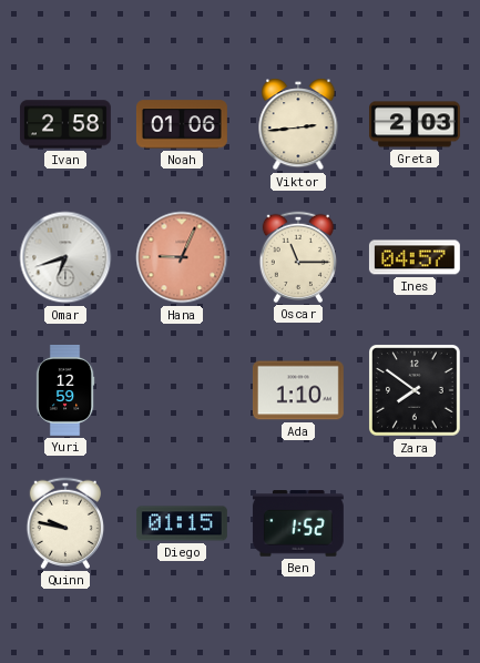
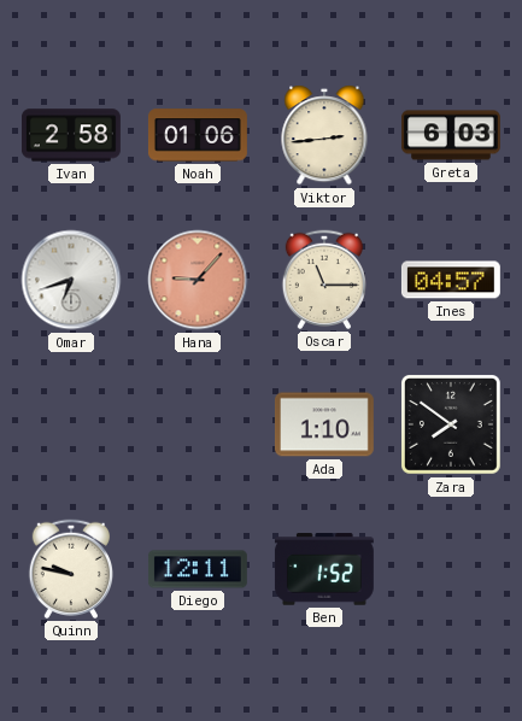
Greta: 2:03 -> 6:03
Hana: 9:04 -> 9:07
Yuri: 12:59 -> none
Diego: 01:15 -> 12:11
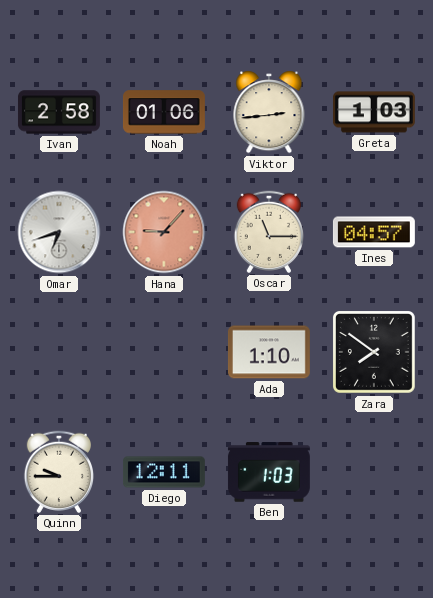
Greta: 6:03 -> 1:03
Quinn: 9:47 -> 9:45
Ben: 1:52 -> 1:03
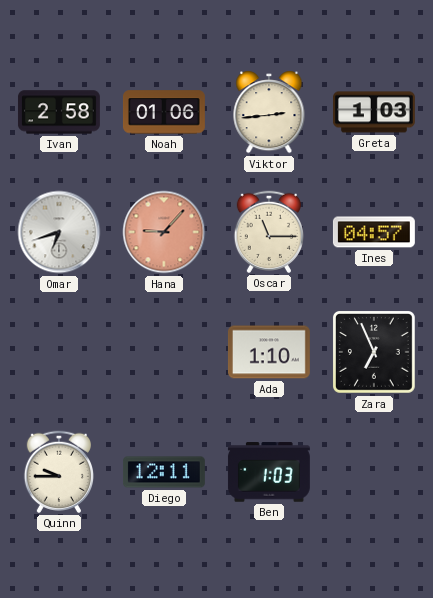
Zara: 7:51 -> 6:56
